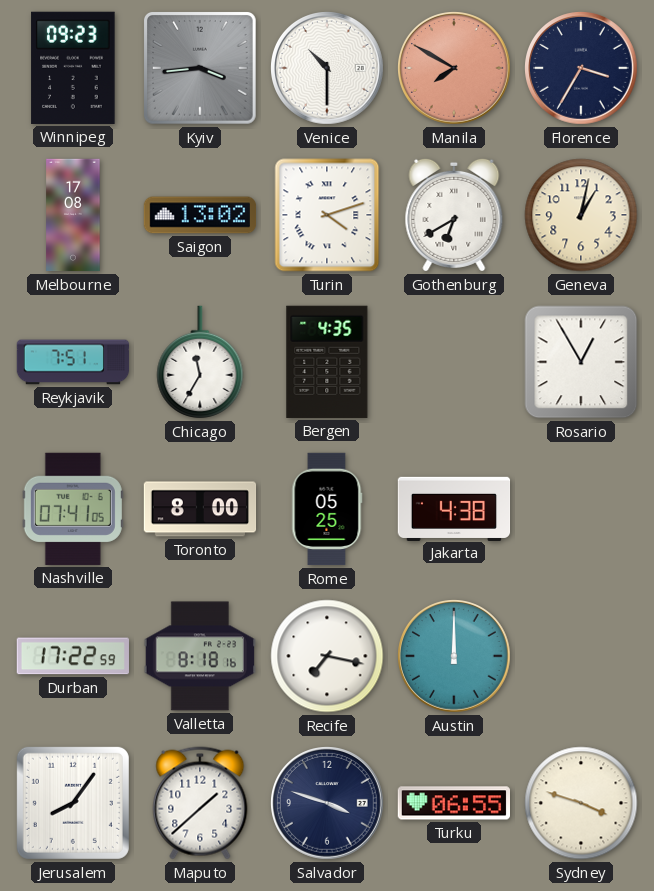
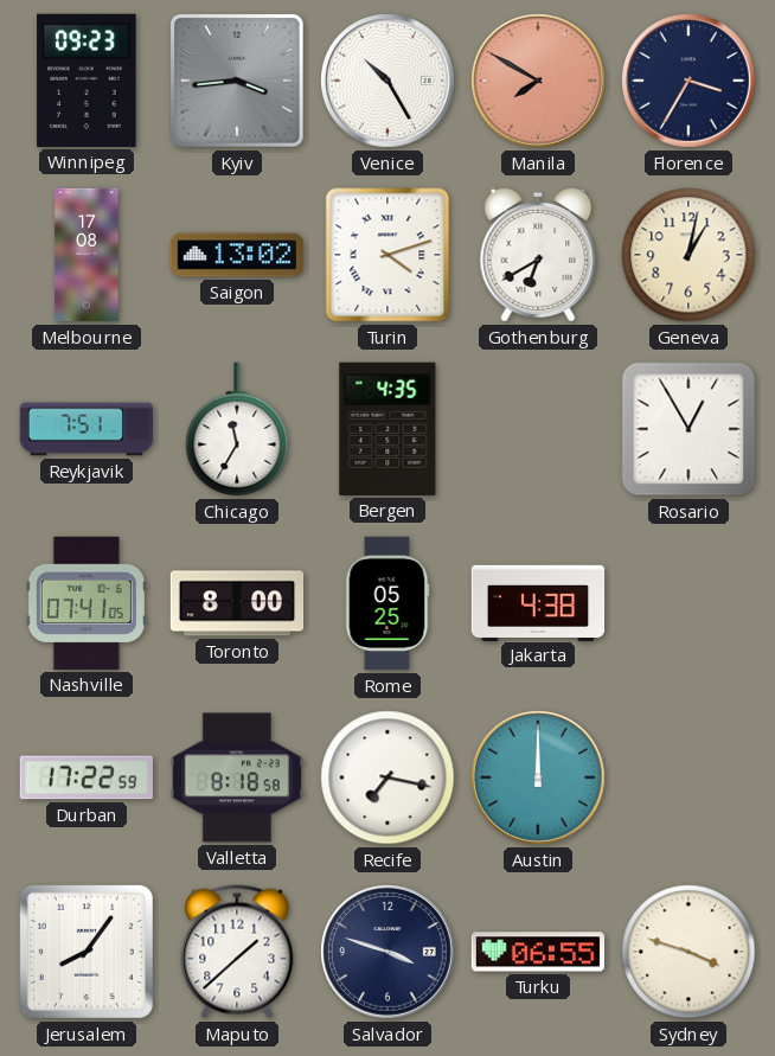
Venice: 10:30 -> 10:25
Valletta: 8:18:16 -> 8:18:58
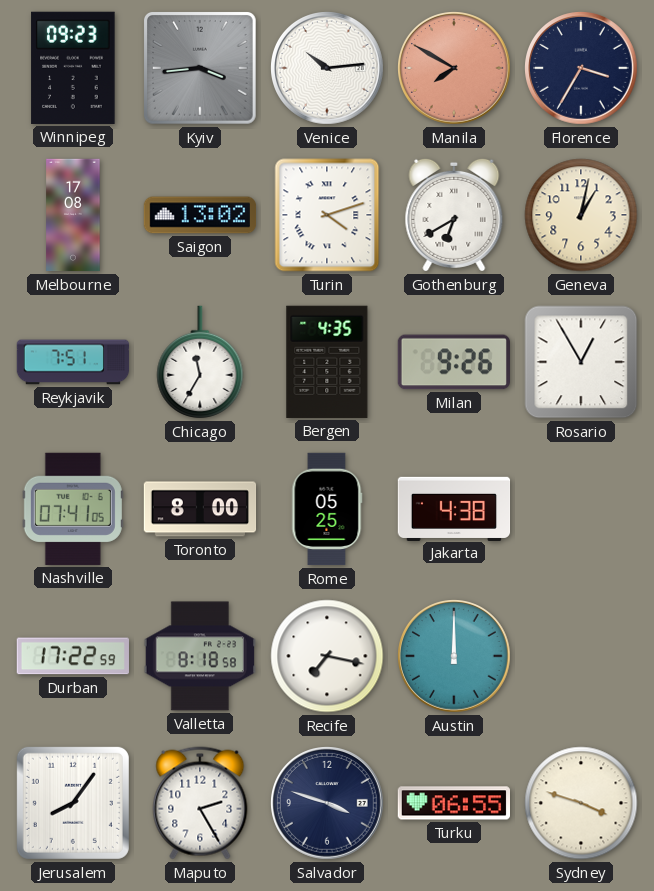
Venice: 10:25 -> 10:14
Milan: none -> 9:26
Maputo: 1:38 -> 2:25
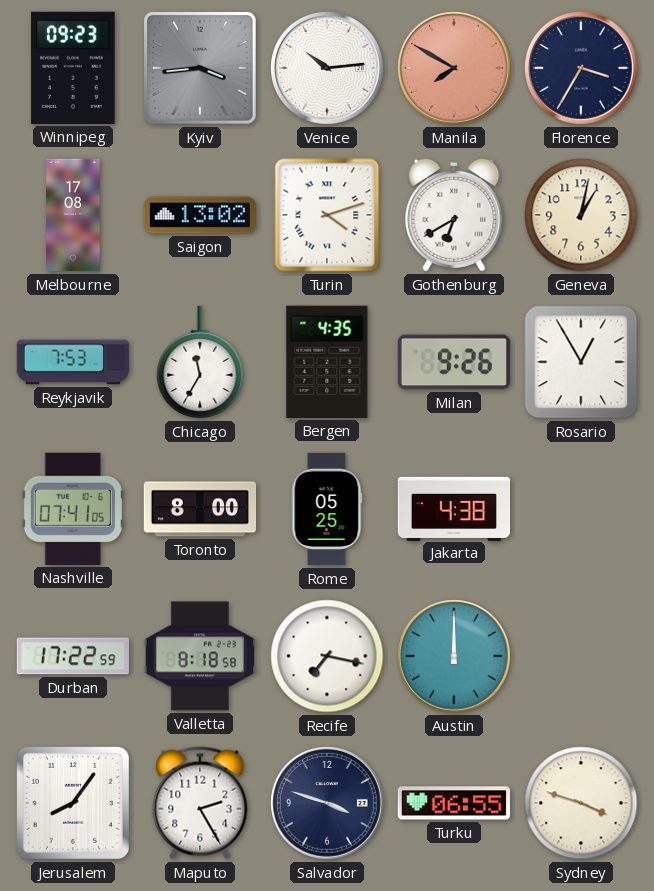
Reykjavik: 7:51 -> 7:53
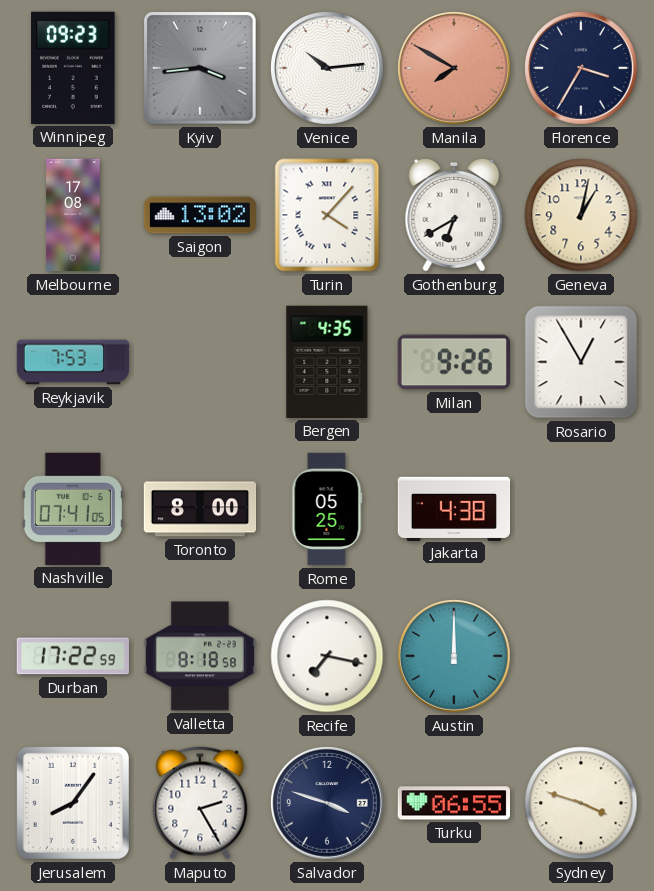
Turin: 4:12 -> 4:07
Chicago: 11:35 -> none
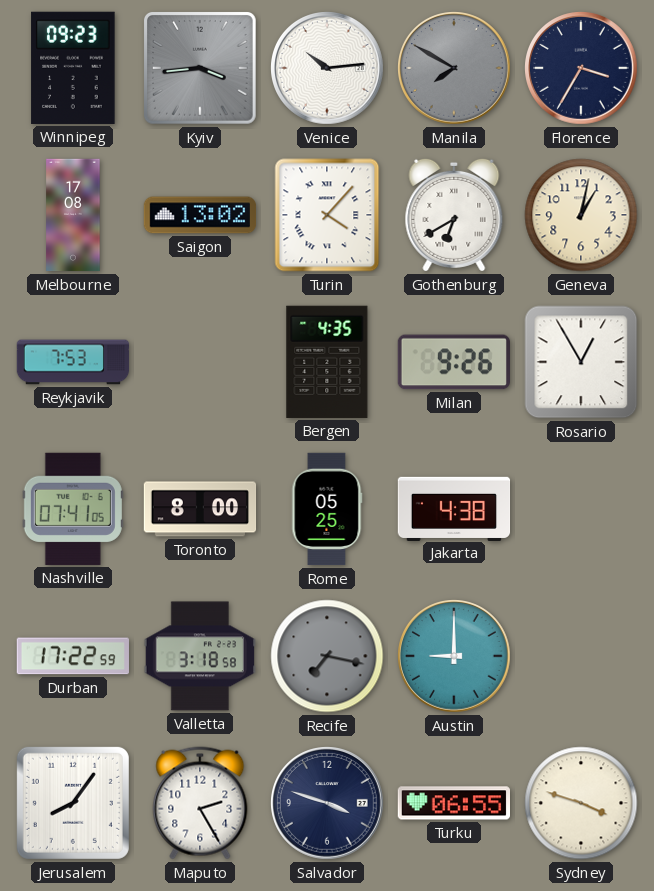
Manila dial: salmon -> grey
Valletta: 8:18 -> 3:18
Recife dial: white -> grey
Austin: 12:00 -> 9:00
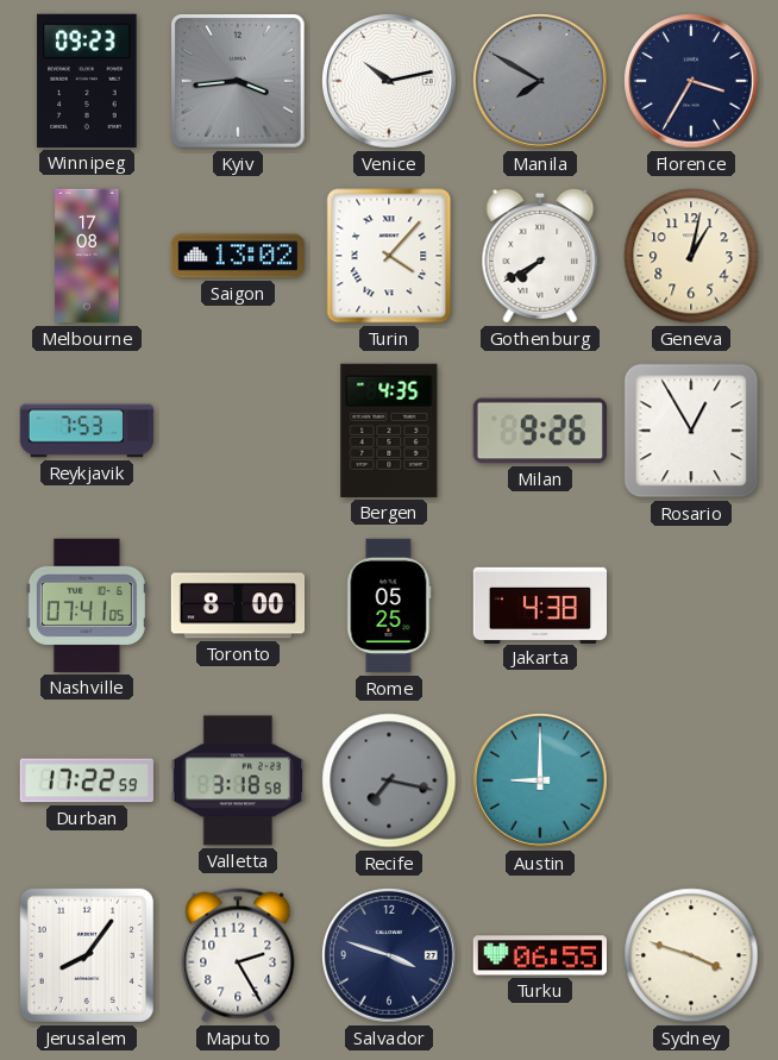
Venice: 10:14 -> 10:13
Gothenburg: 6:40 -> 7:40
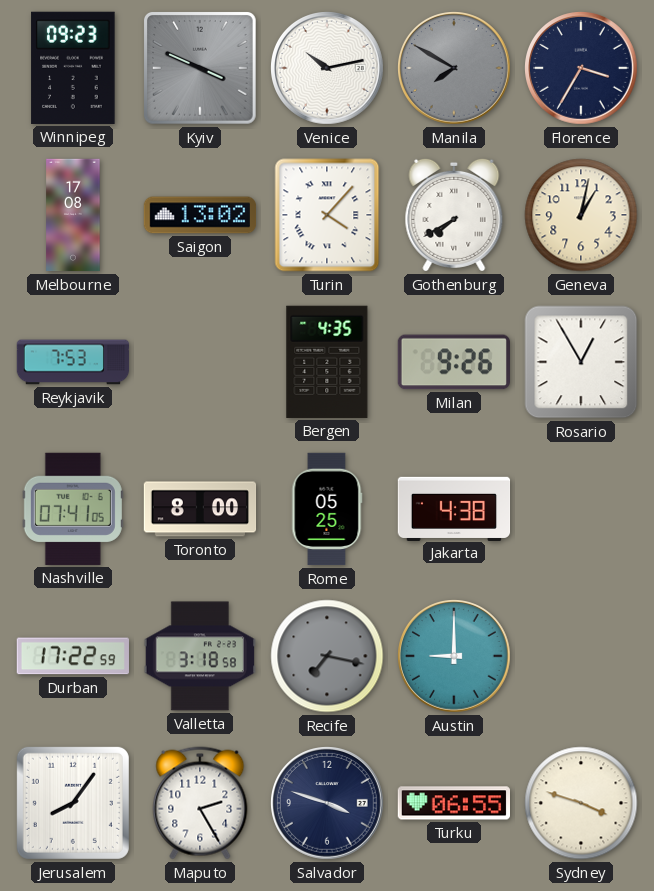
Kyiv: 3:44 -> 3:49
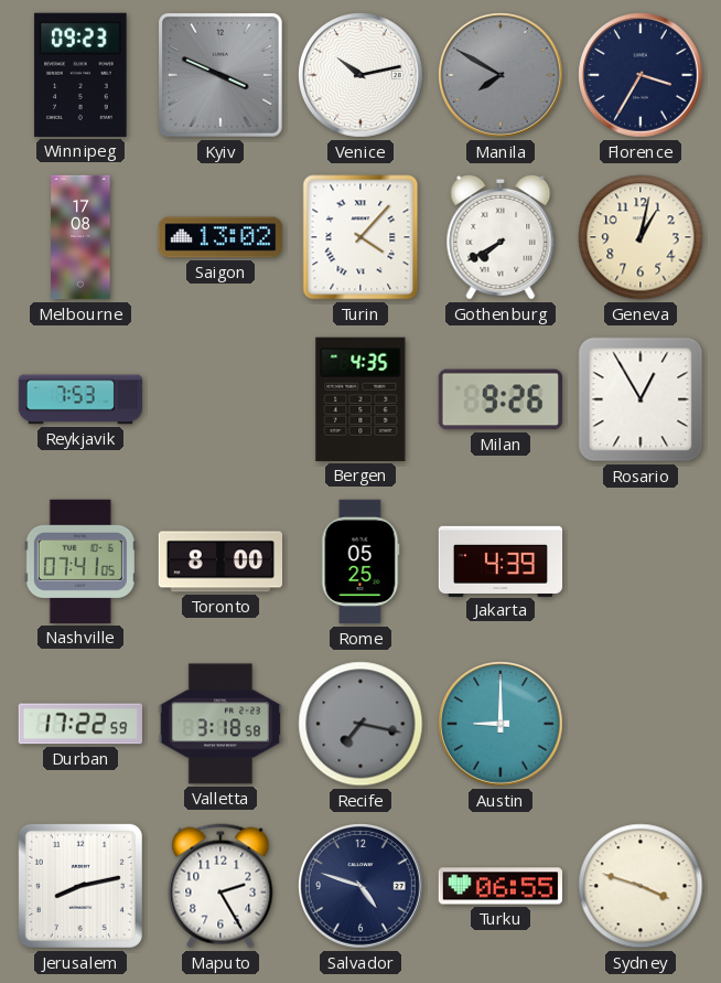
Jakarta: 4:38 -> 4:39
Jerusalem: 8:06 -> 8:13
Salvador: 3:48 -> 4:48
